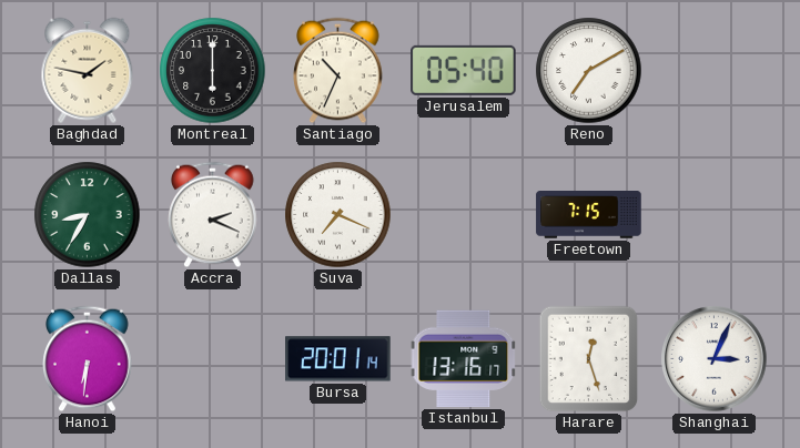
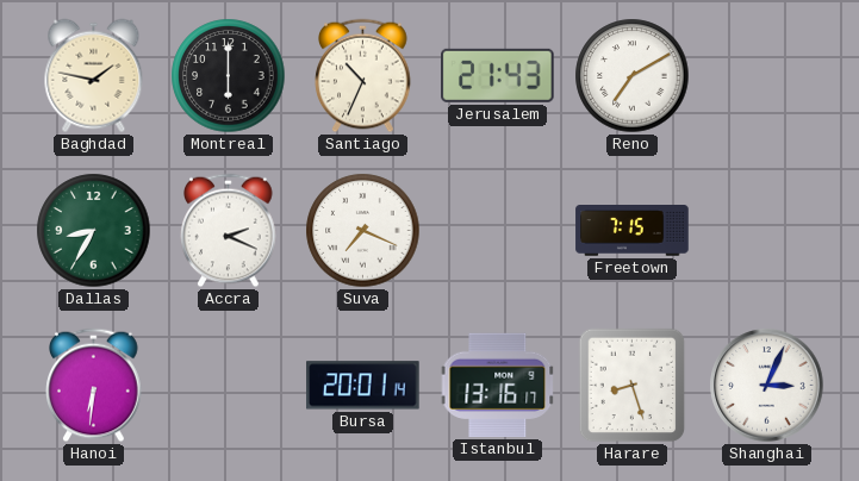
Jerusalem: 05:40 -> 21:43
Harare: 12:27 -> 8:27
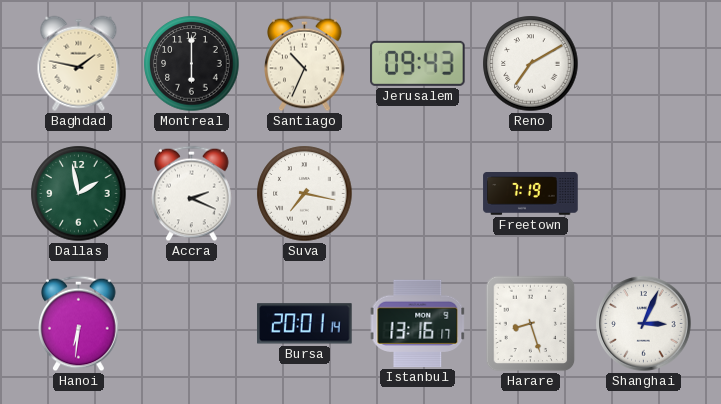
Jerusalem: 21:43 -> 09:43
Dallas: 8:35 -> 1:58
Suva: 7:19 -> 7:17
Freetown: 7:15 -> 7:19
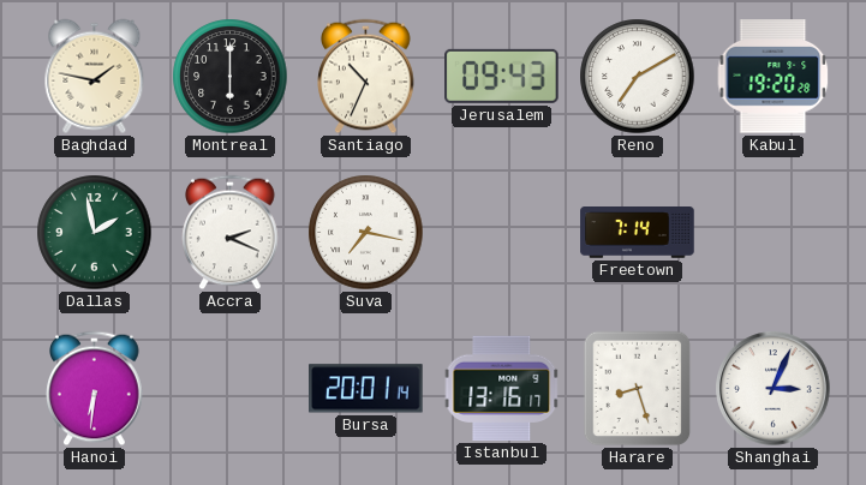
Kabul: none -> 19:20
Freetown: 7:19 -> 7:14
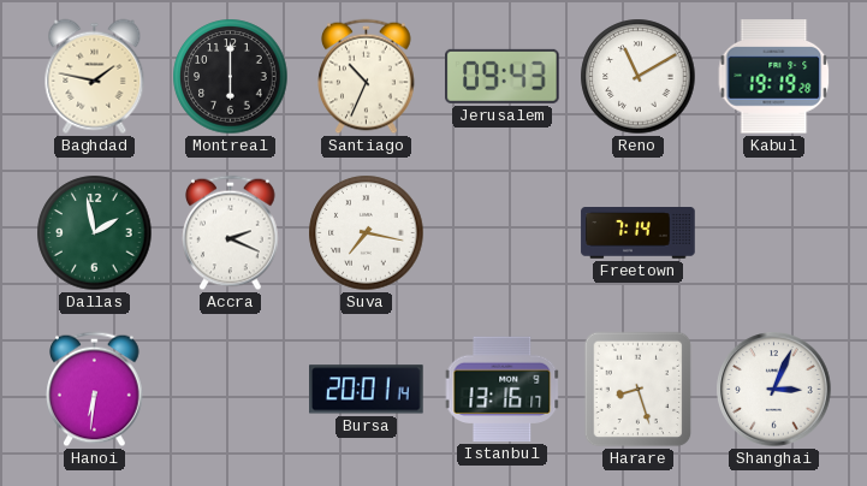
Reno: 7:10 -> 11:10
Kabul: 19:20 -> 19:19
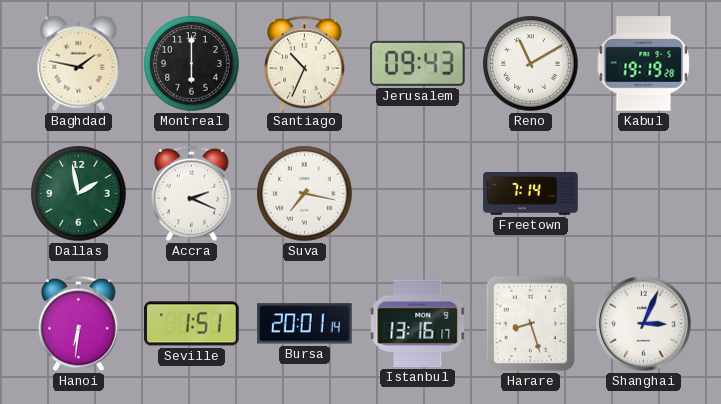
Seville: none -> 1:51
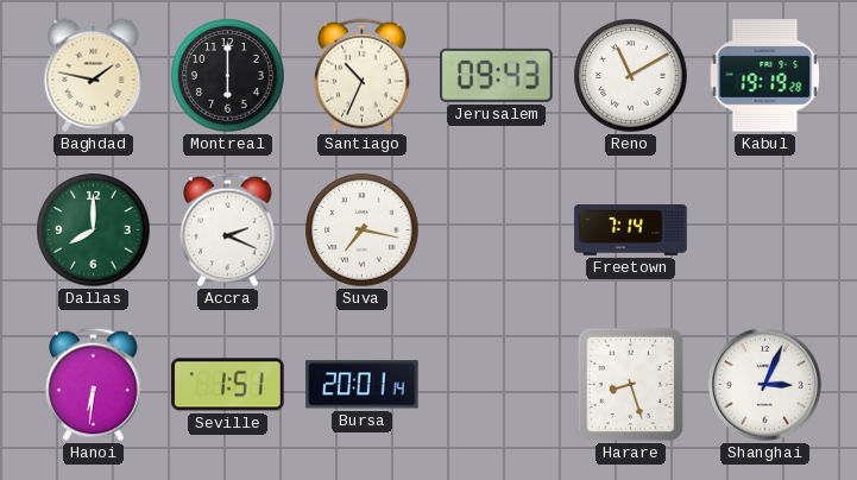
Dallas: 1:58 -> 8:00
Istanbul: 13:16 -> none
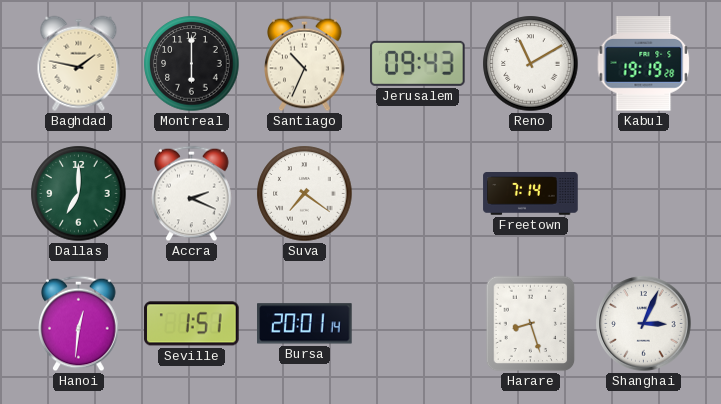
Dallas: 8:00 -> 7:00
Suva: 7:17 -> 7:21
Hanoi: 6:31 -> 12:31
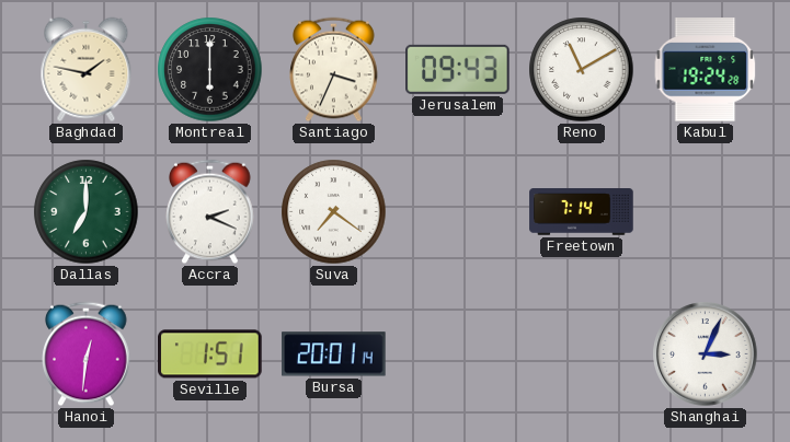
Santiago: 10:34 -> 3:34
Kabul: 19:19 -> 19:24
Harare: 8:27 -> none
